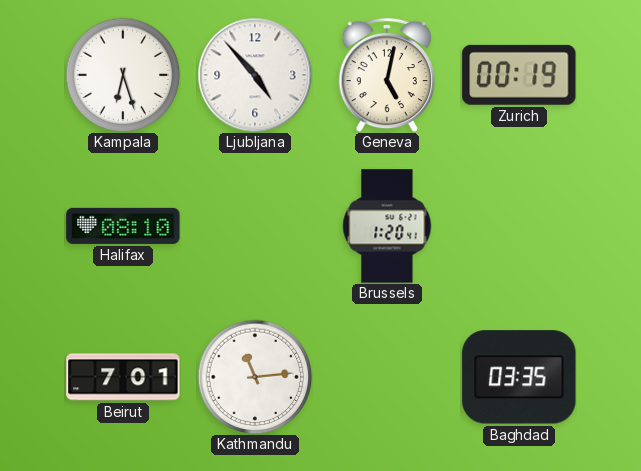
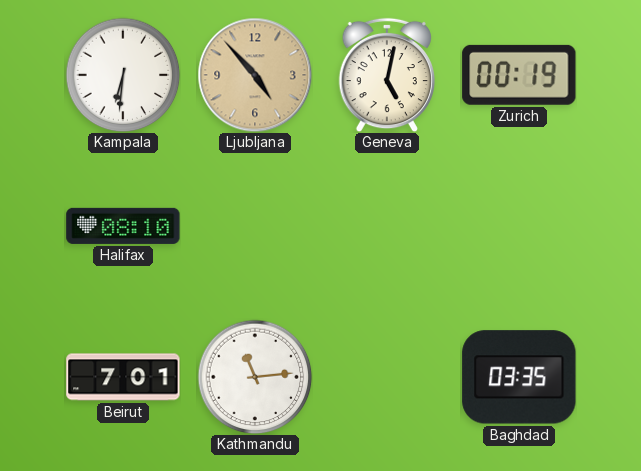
Kampala: 6:27 -> 6:31
Ljubljana dial: white -> champagne
Brussels: 1:20 -> none
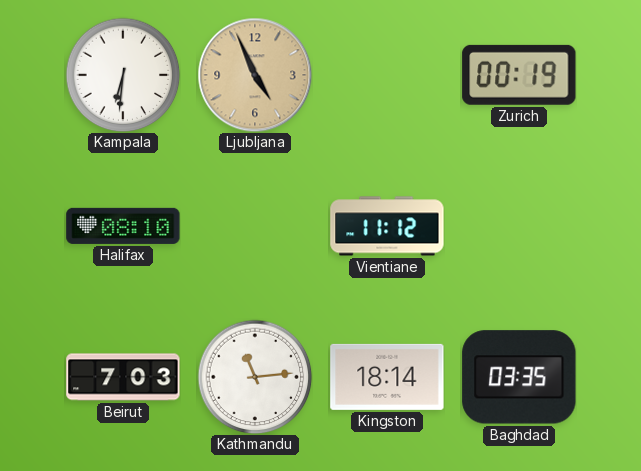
Ljubljana: 4:53 -> 4:56
Geneva: 5:02 -> none
Vientiane: none -> 11:12
Beirut: 7:01 -> 7:03
Kingston: none -> 18:14
